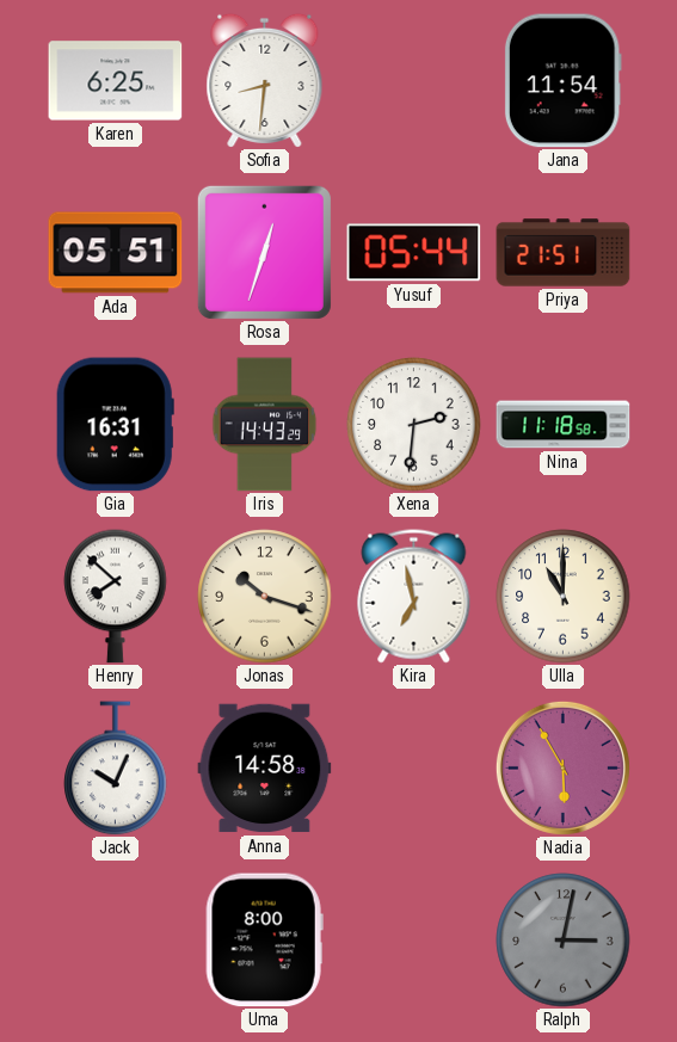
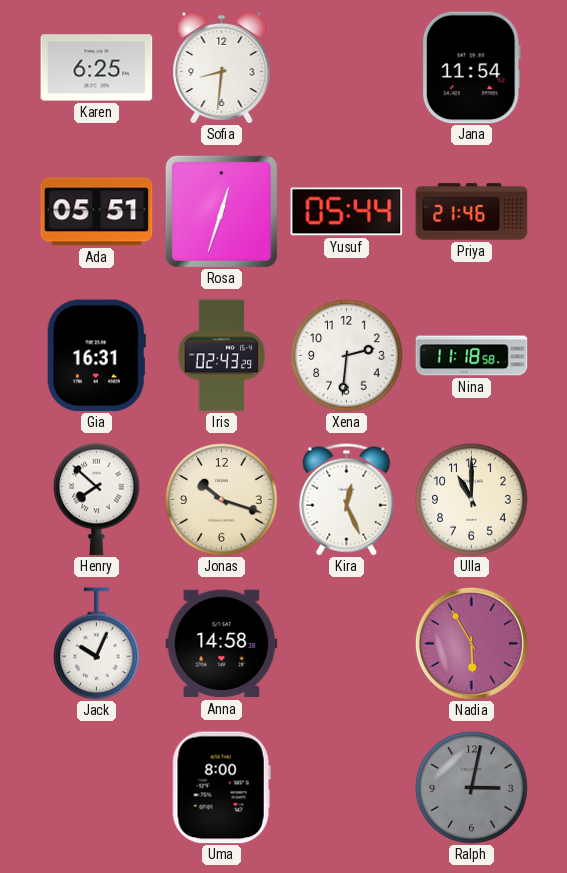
Priya: 21:51 -> 21:46
Iris: 14:43 -> 02:43
Kira: 6:58 -> 12:26
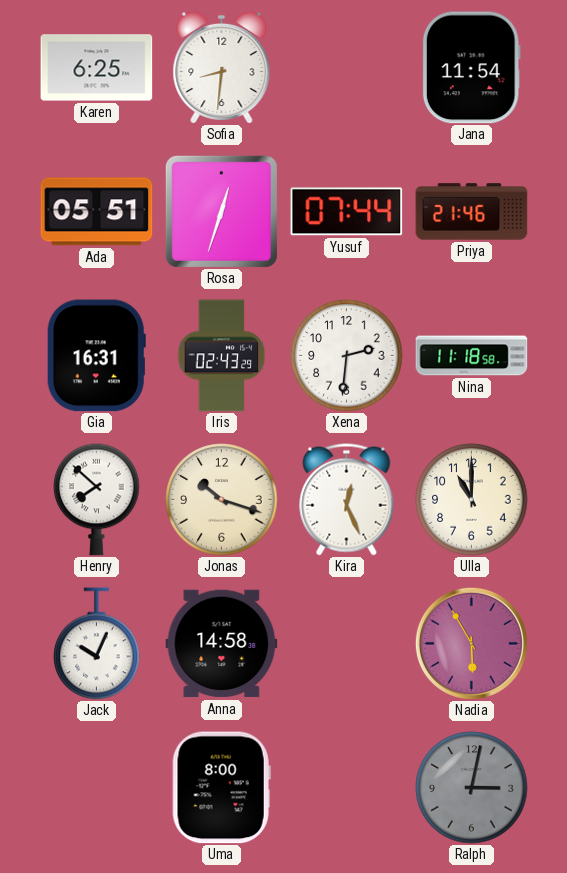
Yusuf: 05:44 -> 07:44
